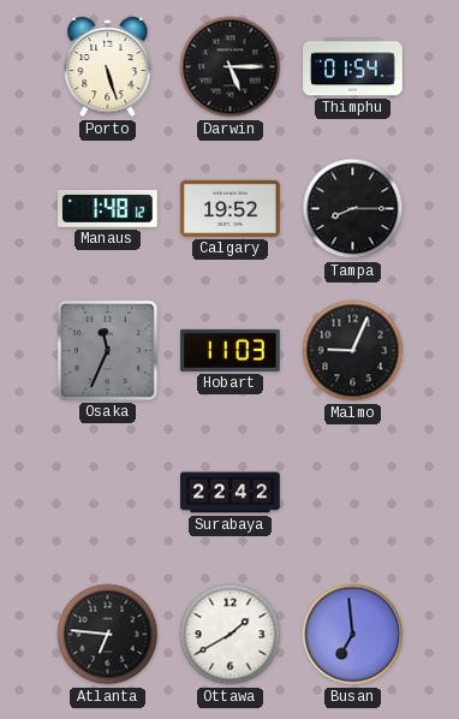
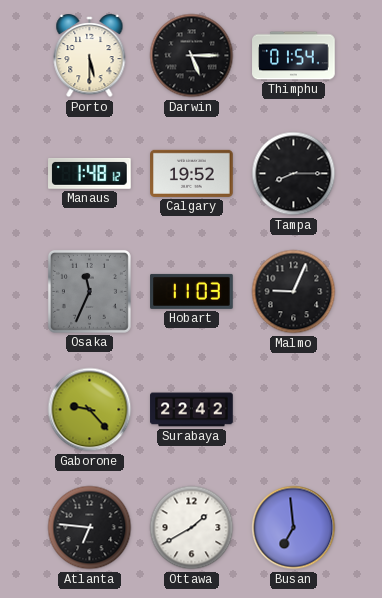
Porto: 5:27 -> 5:30
Gaborone: none -> 9:23
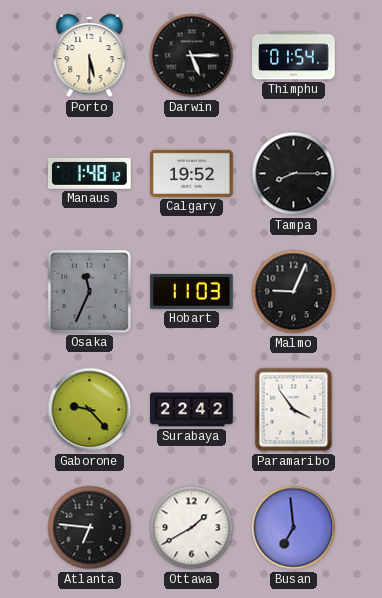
Paramaribo: none -> 3:54
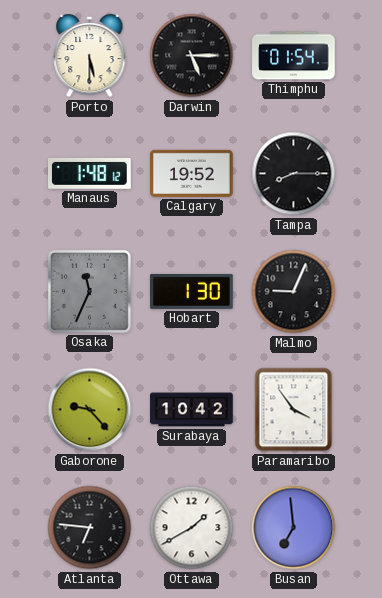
Hobart: 11:03 -> 1:30
Surabaya: 22:42 -> 10:42
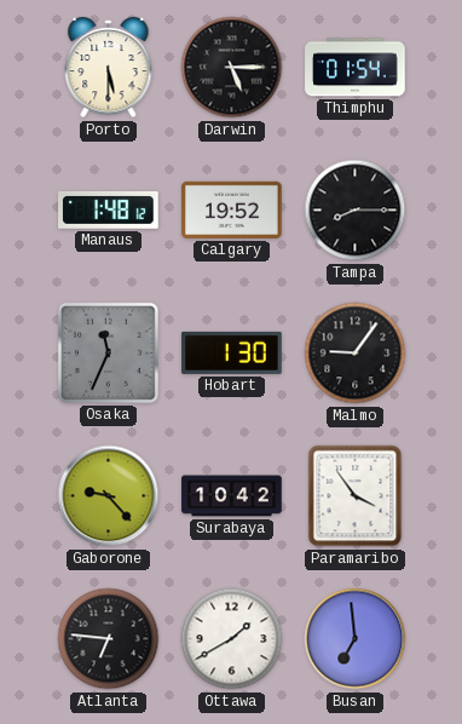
Malmo: 9:04 -> 9:06
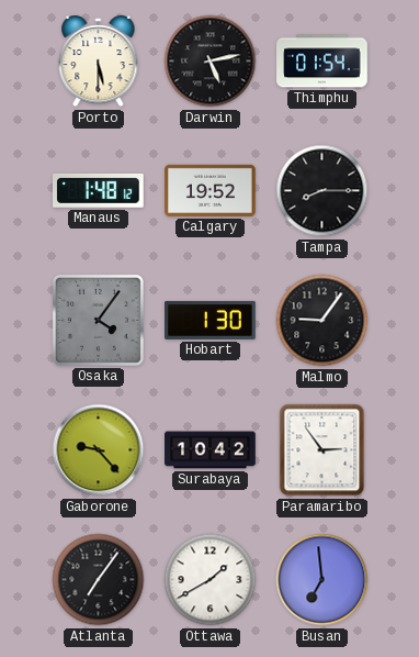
Darwin: 5:15 -> 5:13
Osaka: 11:34 -> 4:06
Paramaribo: 3:54 -> 2:54
Atlanta: 6:46 -> 7:06
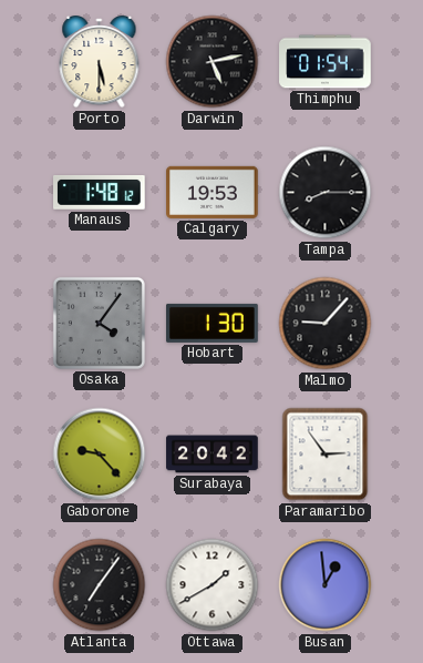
Calgary: 19:52 -> 19:53
Malmo: 9:06 -> 9:07
Surabaya: 10:42 -> 20:42
Busan: 6:59 -> 12:59
